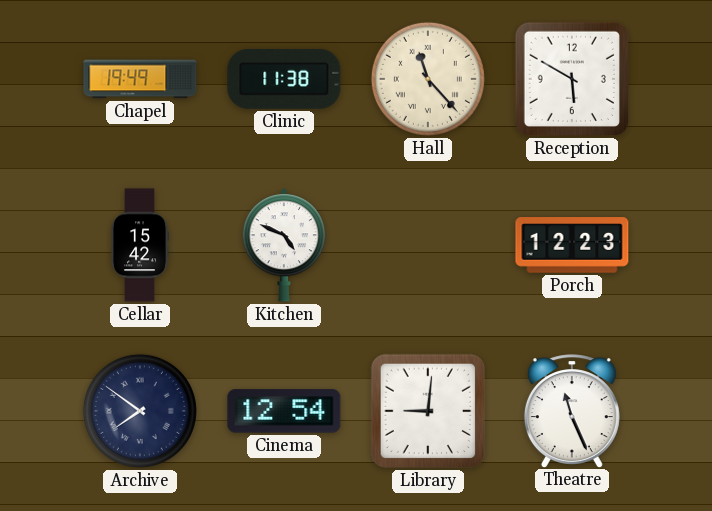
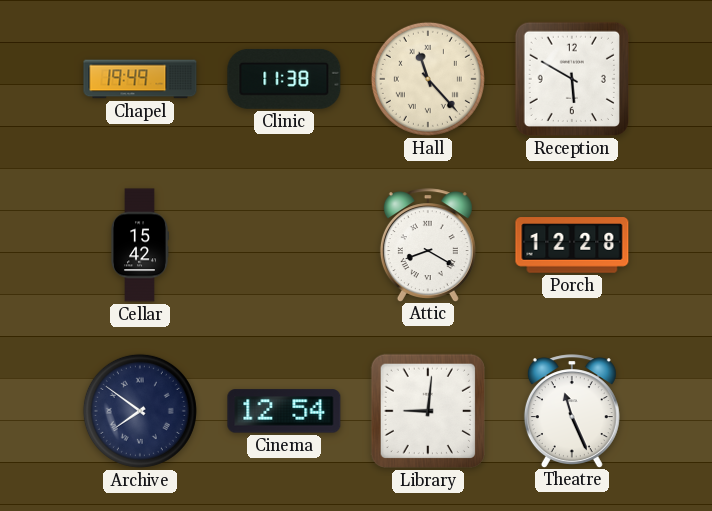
Kitchen: 4:49 -> none
Attic: none -> 8:20
Porch: 12:23 -> 12:28
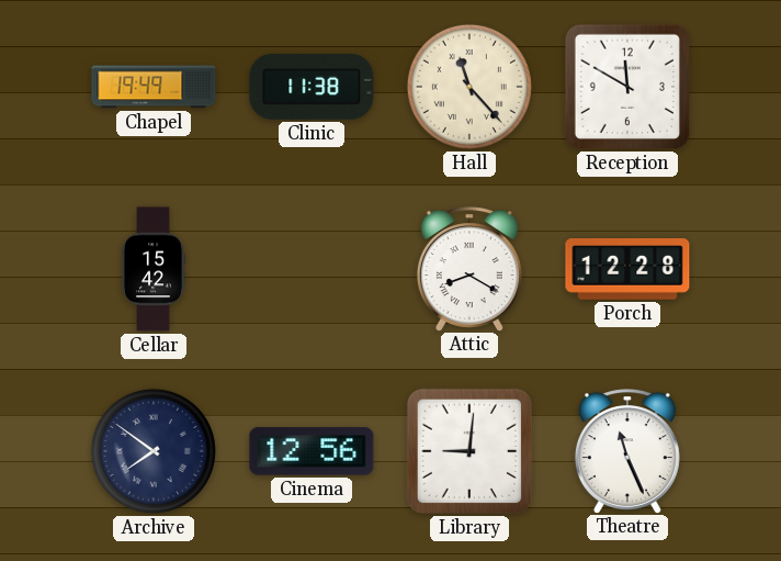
Reception: 5:50 -> 11:50
Cinema: 12:54 -> 12:56
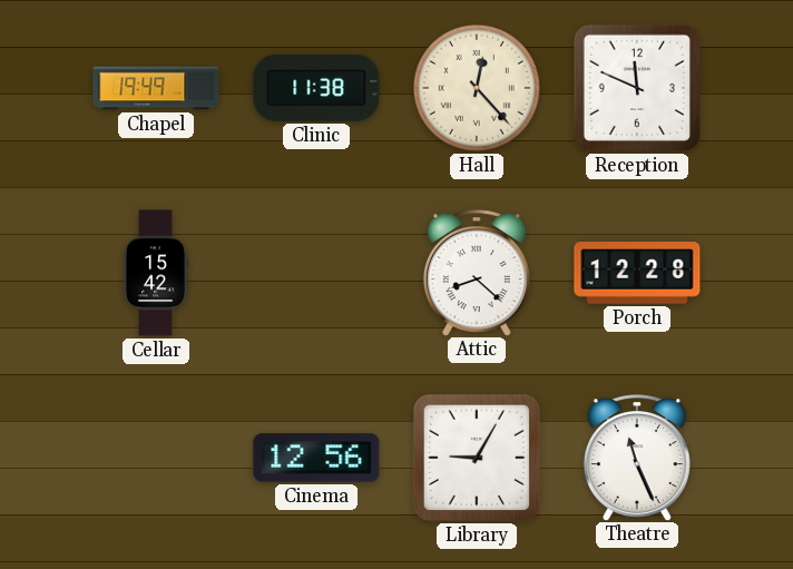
Hall: 11:23 -> 12:23
Reception: 11:50 -> 11:49
Attic: 8:20 -> 8:22
Archive: 7:51 -> none
Library: 9:01 -> 9:05
